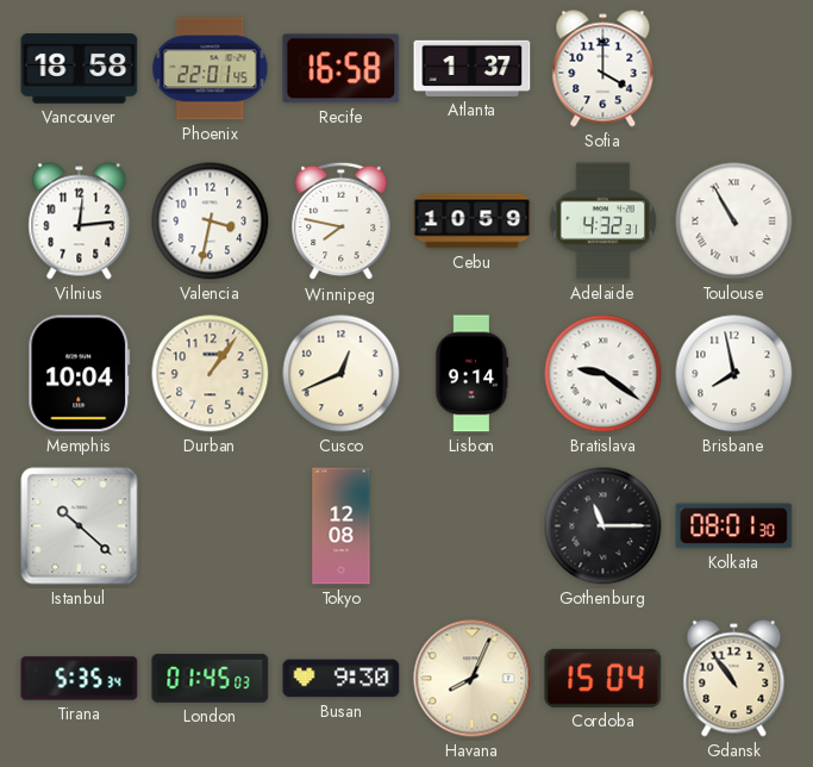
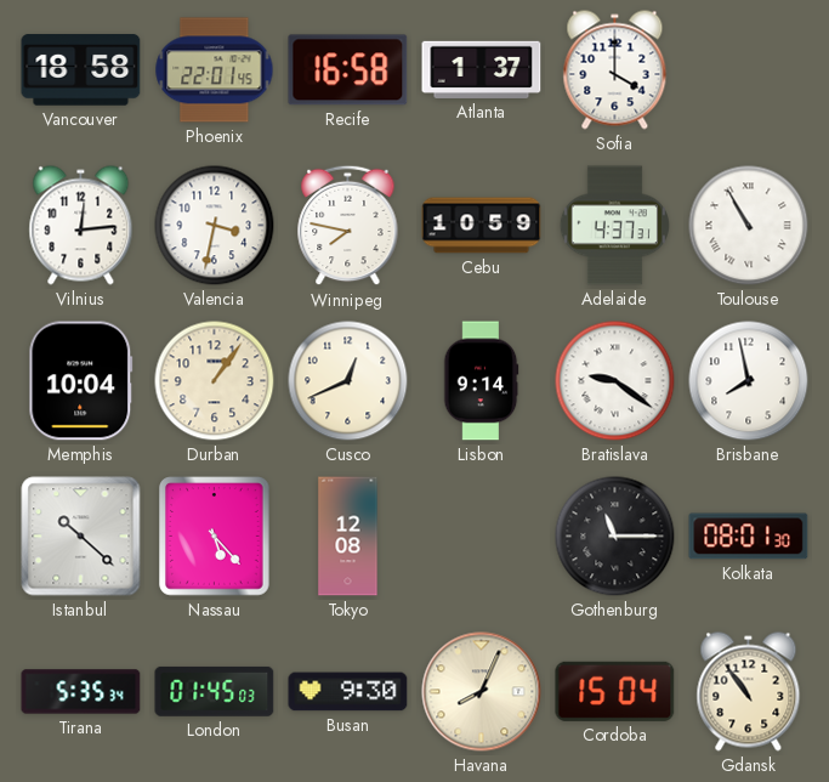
Adelaide: 4:32 -> 4:37
Nassau: none -> 5:23
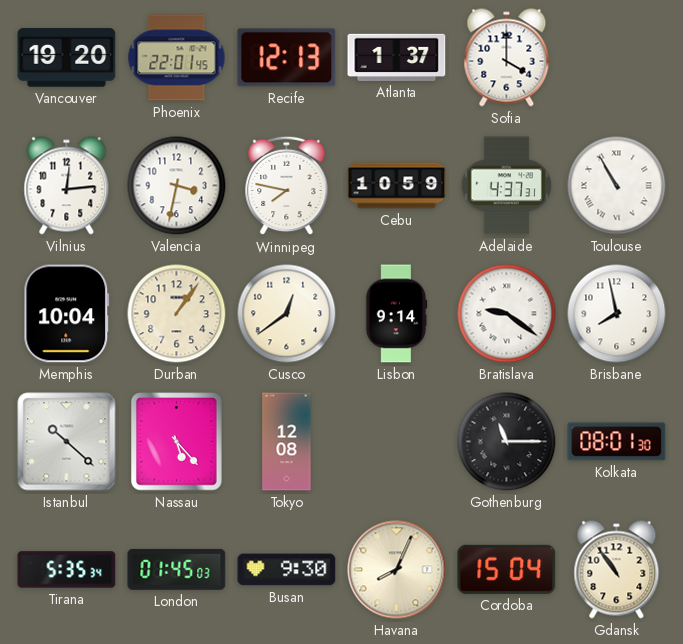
Vancouver: 18:58 -> 19:20
Recife: 16:58 -> 12:13
Cusco: 12:41 -> 12:39
